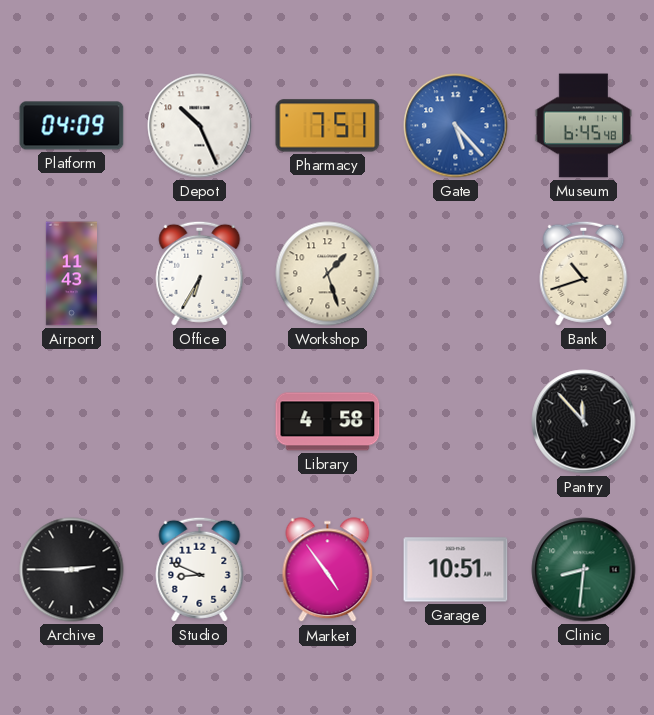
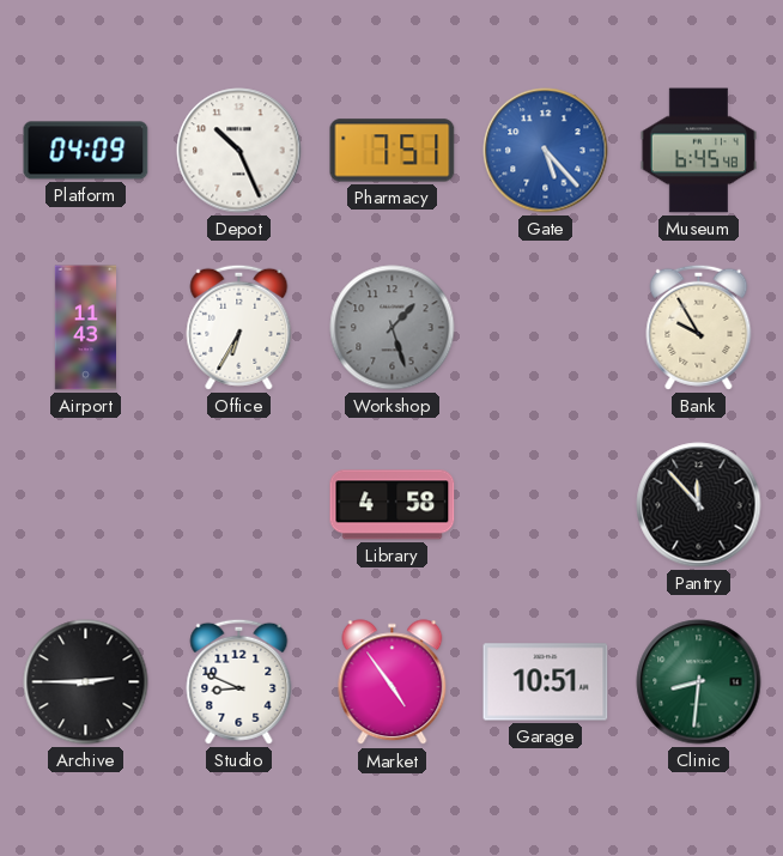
Workshop dial: cream -> grey
Bank: 10:42 -> 9:55
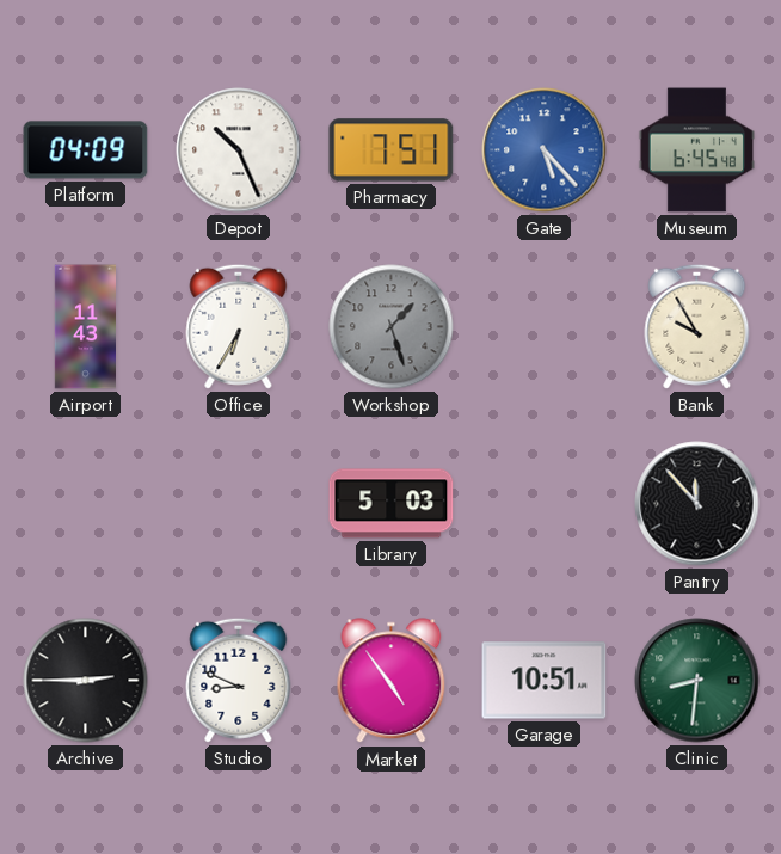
Library: 4:58 -> 5:03
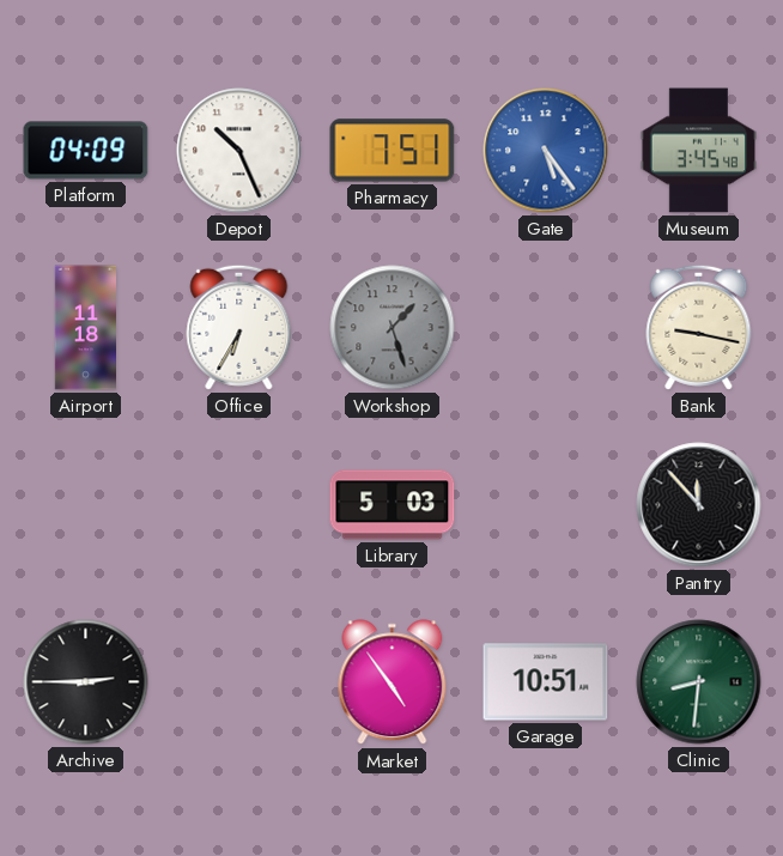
Gate: 5:23 -> 5:24
Museum: 6:45 -> 3:45
Airport: 11:43 -> 11:18
Bank: 9:55 -> 9:17
Studio: 8:49 -> none
